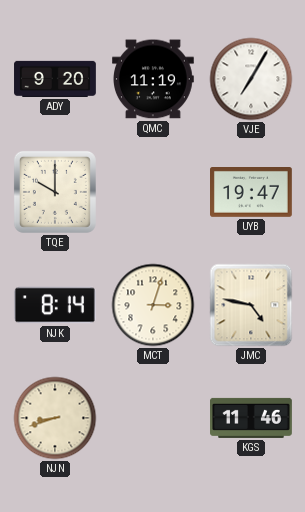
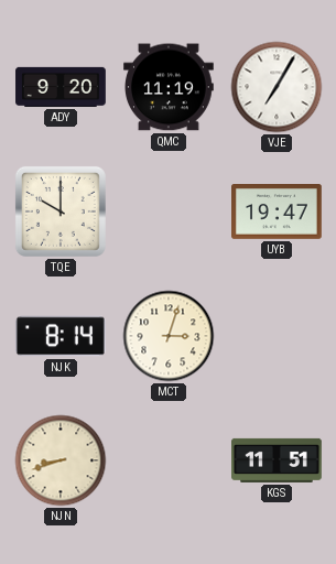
JMC: 4:47 -> none
KGS: 11:46 -> 11:51
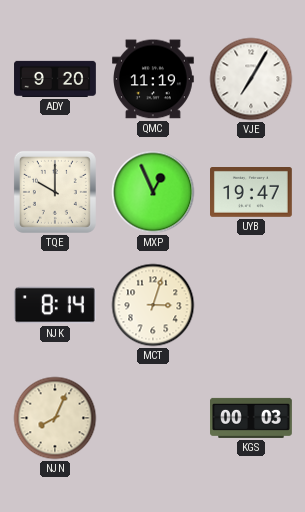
MXP: none -> 12:56
NJN: 8:42 -> 8:04
KGS: 11:51 -> 00:03
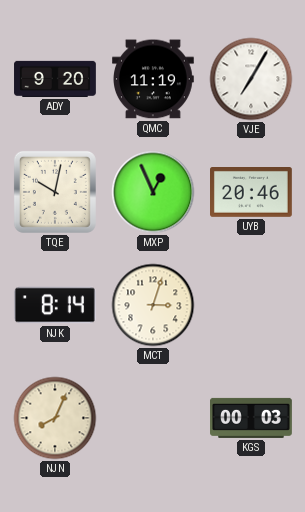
TQE: 10:00 -> 10:02
UYB: 19:47 -> 20:46
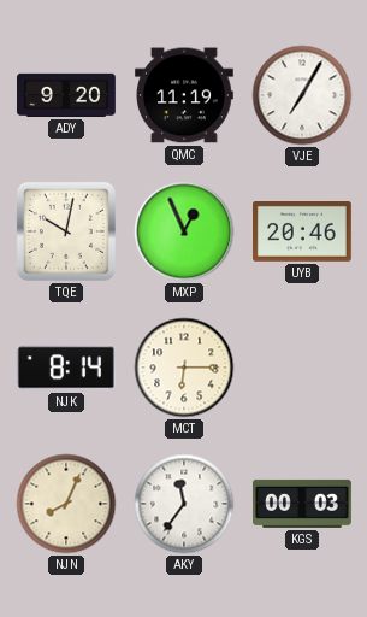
MCT: 3:03 -> 6:15
AKY: none -> 11:36
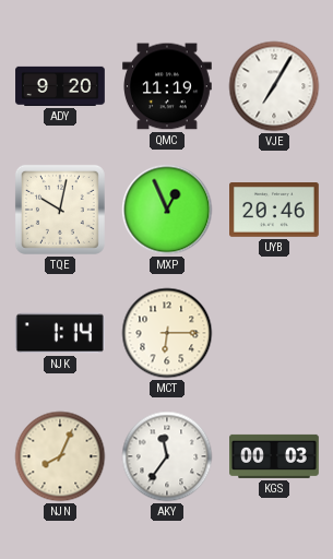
NJK: 8:14 -> 1:14
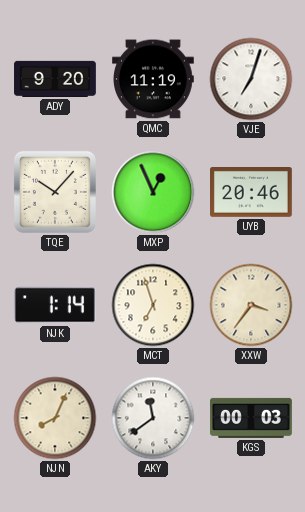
VJE: 7:05 -> 7:03
TQE: 10:02 -> 10:07
MCT: 6:15 -> 6:57
XXW: none -> 3:36
AKY: 11:36 -> 11:39
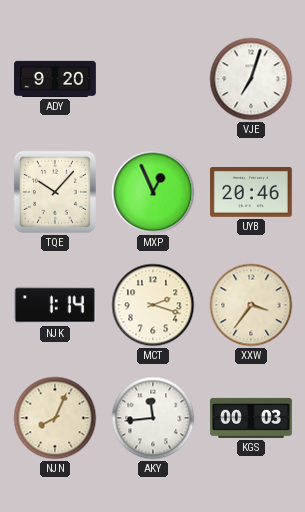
QMC: 11:19 -> none
MCT: 6:57 -> 2:18
AKY: 11:39 -> 11:44
